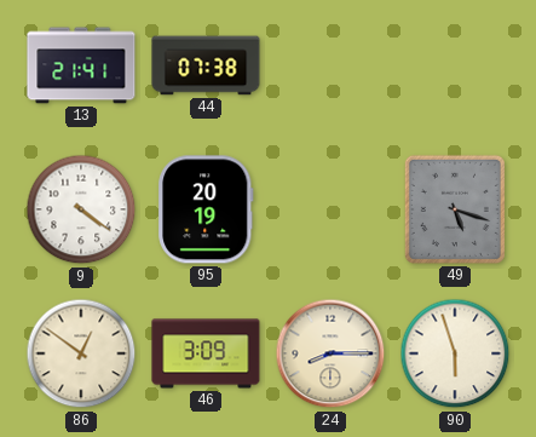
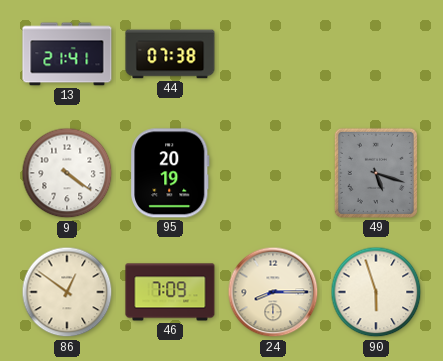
46: 3:09 -> 7:09
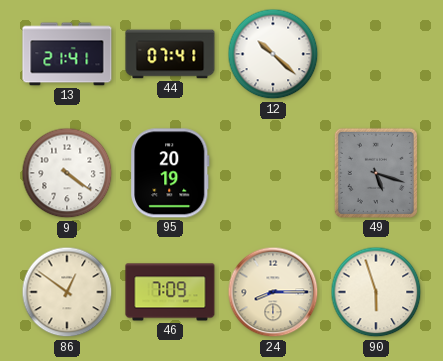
44: 07:38 -> 07:41
12: none -> 10:22
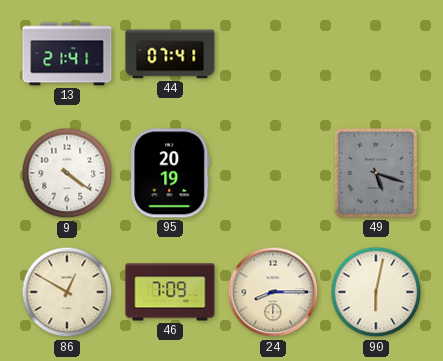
12: 10:22 -> none
86: 12:51 -> 12:50
90: 5:57 -> 6:02
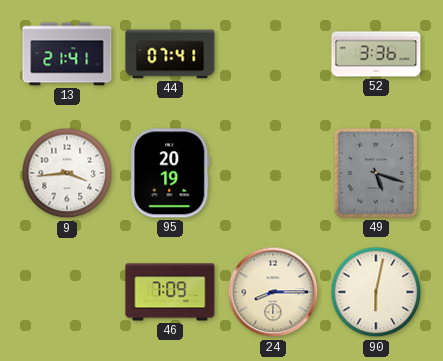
52: none -> 3:36
9: 4:21 -> 3:44
86: 12:50 -> none
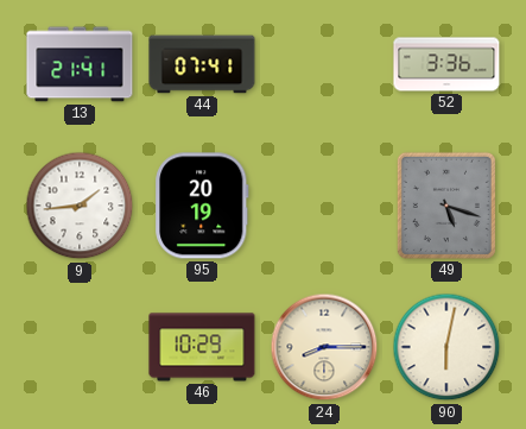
9: 3:44 -> 1:44
46: 7:09 -> 10:29
